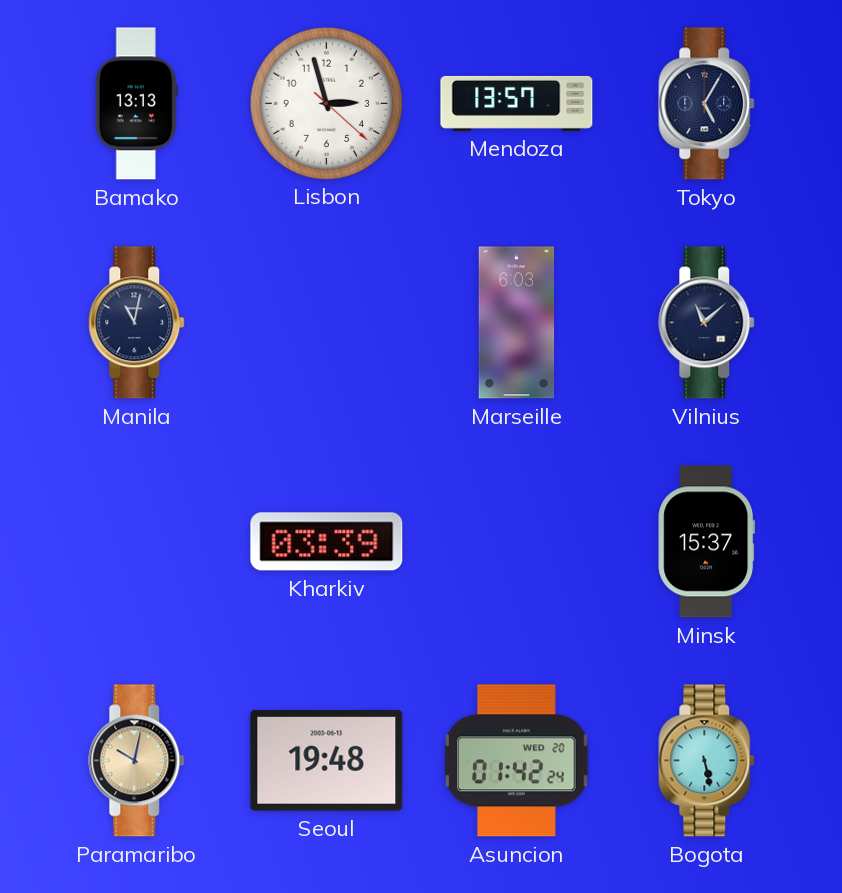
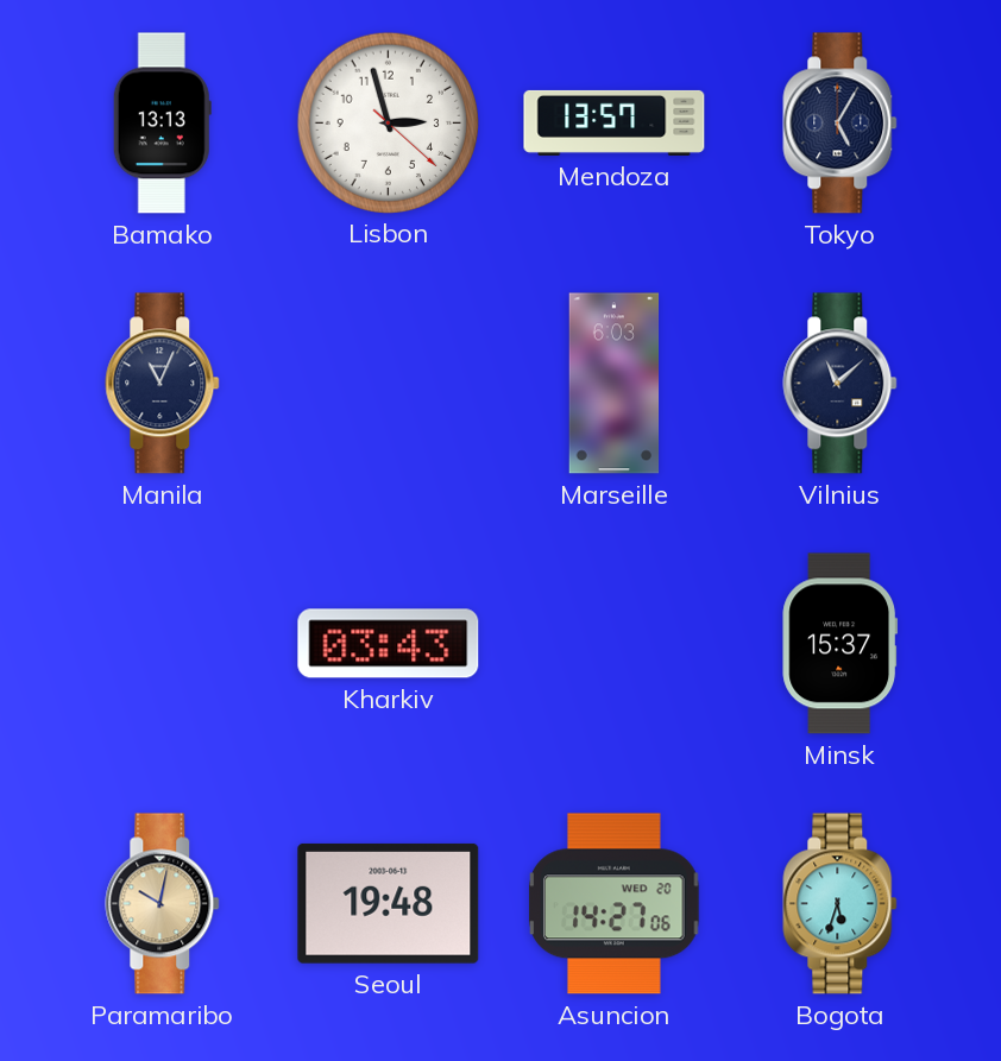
Manila: 11:02 -> 11:04
Kharkiv: 03:39 -> 03:43
Asuncion: 01:42 -> 14:27
Bogota: 5:28 -> 5:33
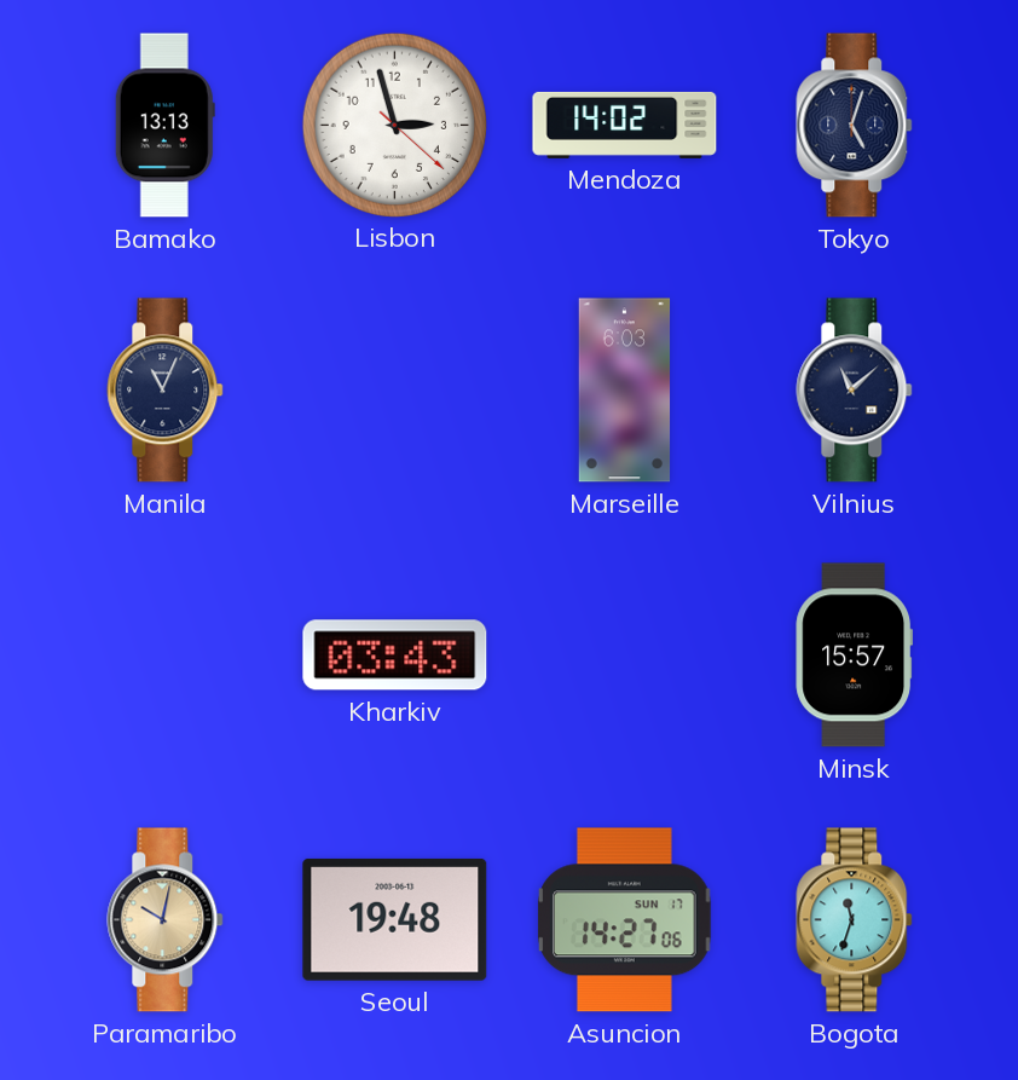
Mendoza: 13:57 -> 14:02
Tokyo: 5:05 -> 5:03
Minsk: 15:37 -> 15:57
Asuncion date: WED 20 -> SUN 17
Bogota: 5:33 -> 11:33
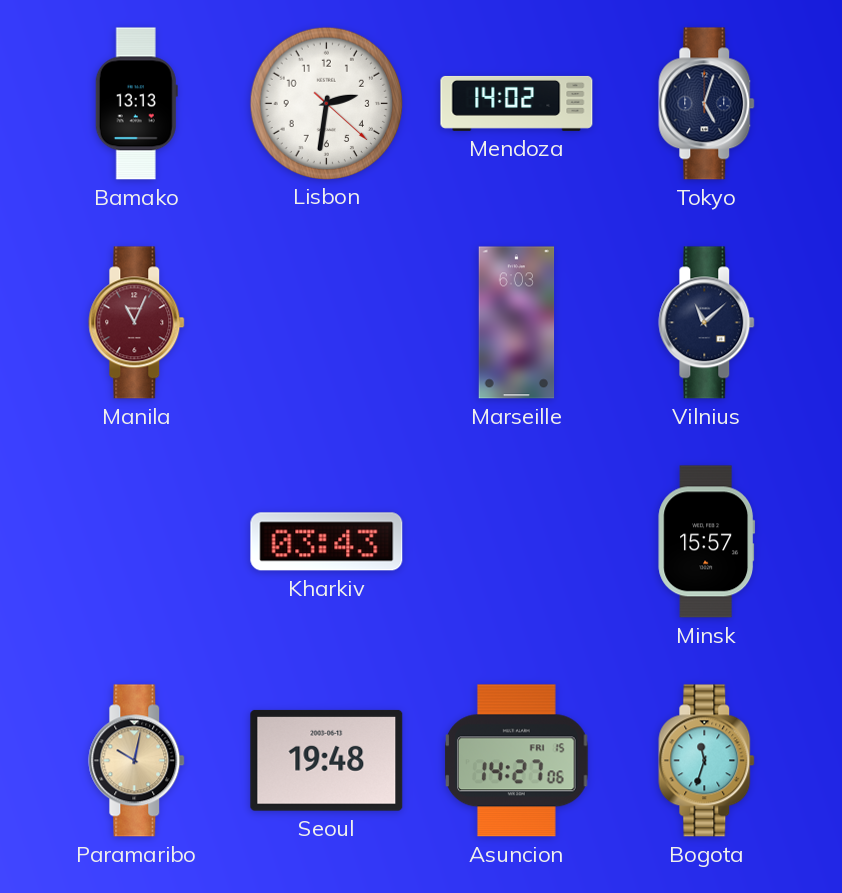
Lisbon: 2:57 -> 2:31
Manila dial: navy -> burgundy
Asuncion date: SUN 17 -> FRI 15
